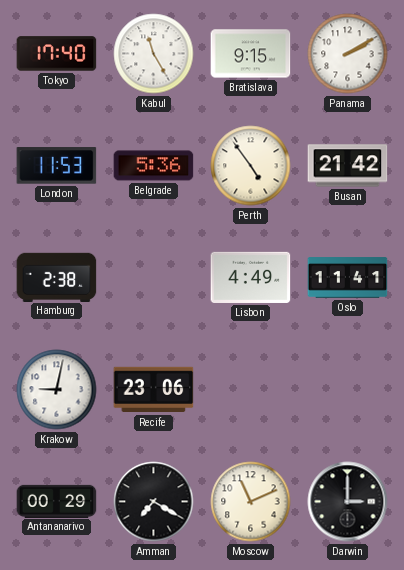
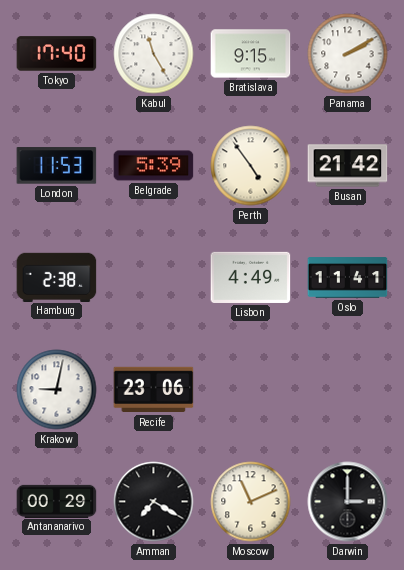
Belgrade: 5:36 -> 5:39
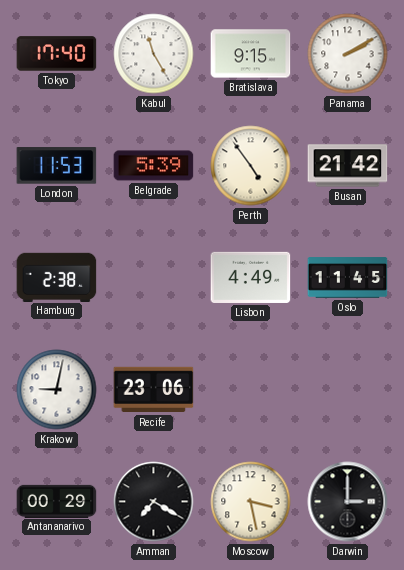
Oslo: 11:41 -> 11:45
Moscow: 11:11 -> 3:28
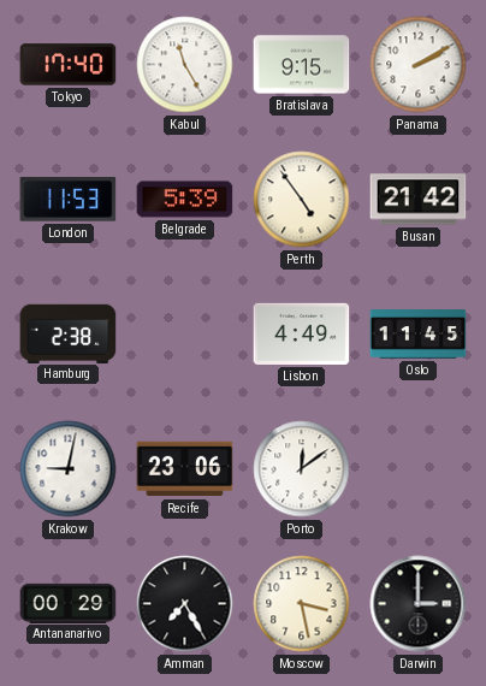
Porto: none -> 12:09
Amman: 7:20 -> 7:25
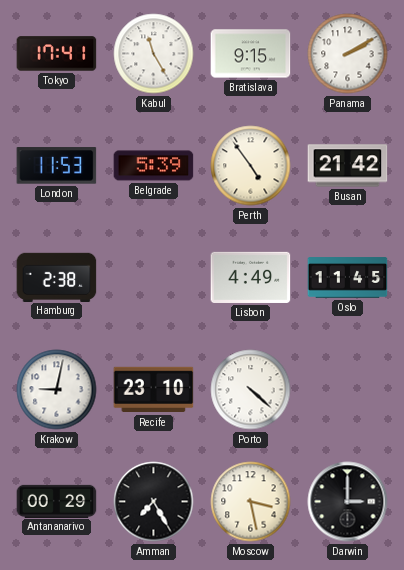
Tokyo: 17:40 -> 17:41
Recife: 23:06 -> 23:10
Porto: 12:09 -> 4:22
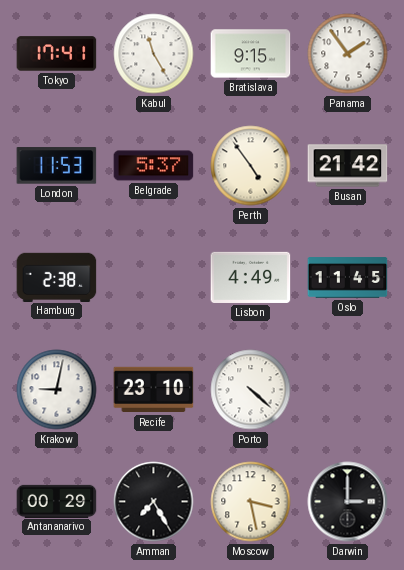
Panama: 2:10 -> 1:54
Belgrade: 5:39 -> 5:37
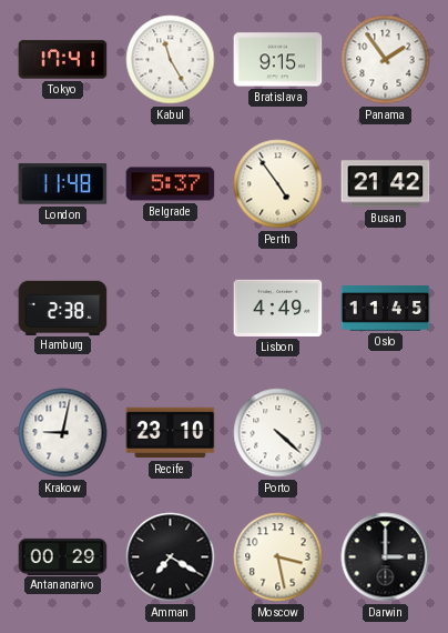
London: 11:53 -> 11:48
Amman: 7:25 -> 7:20
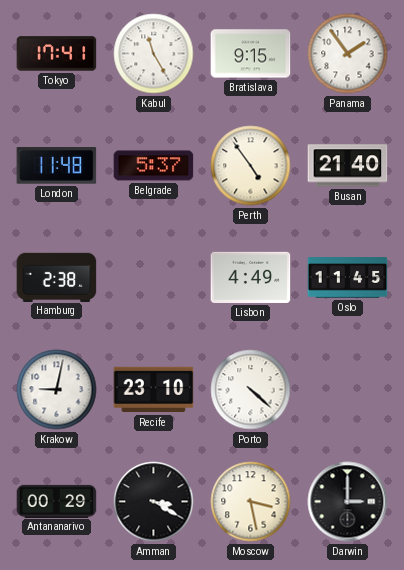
Busan: 21:42 -> 21:40
Amman: 7:20 -> 3:20
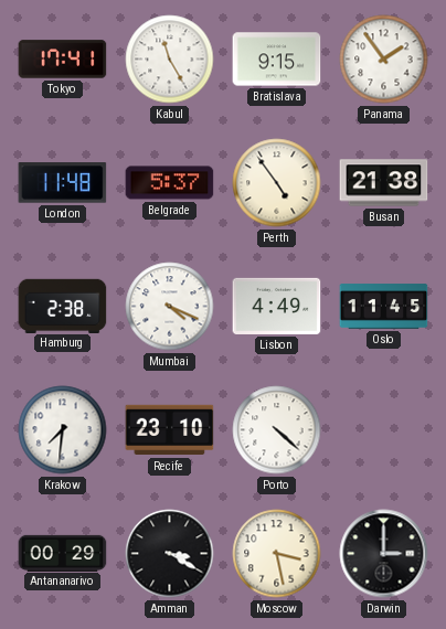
Busan: 21:40 -> 21:38
Mumbai: none -> 4:19
Krakow: 9:02 -> 7:31
